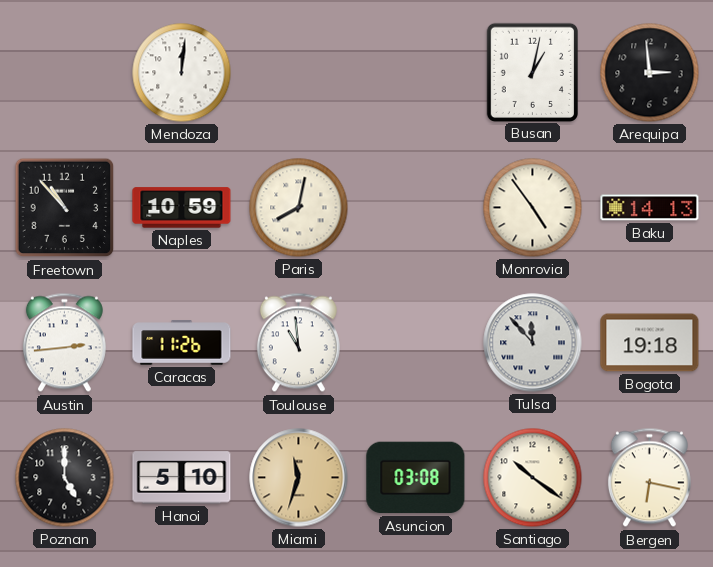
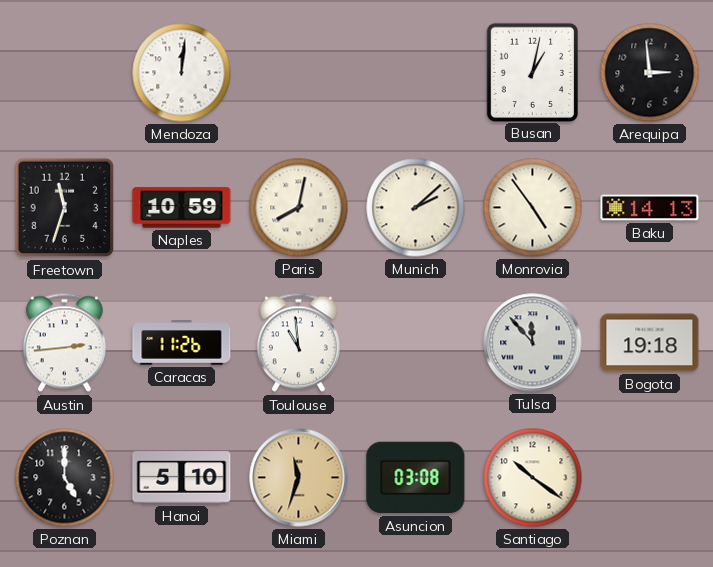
Freetown: 10:53 -> 11:33
Munich: none -> 2:08
Bergen: 6:17 -> none
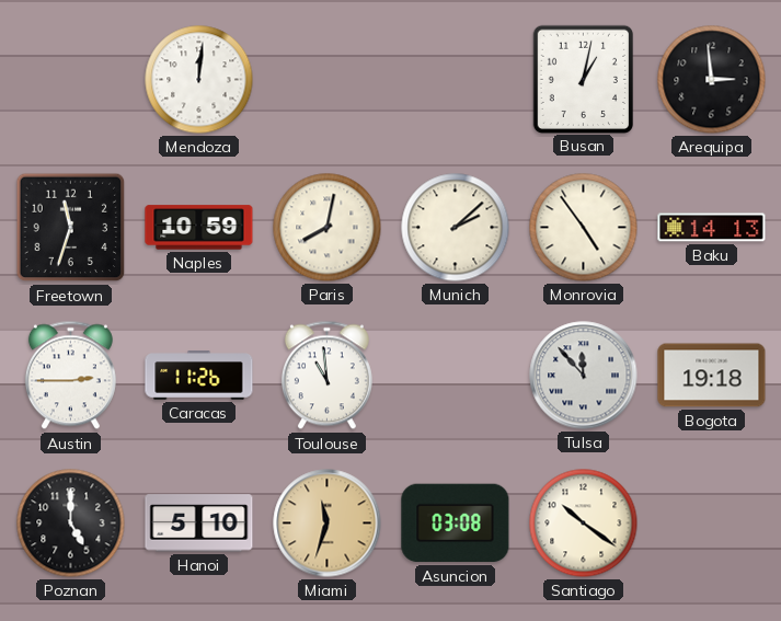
Austin: 2:44 -> 2:45
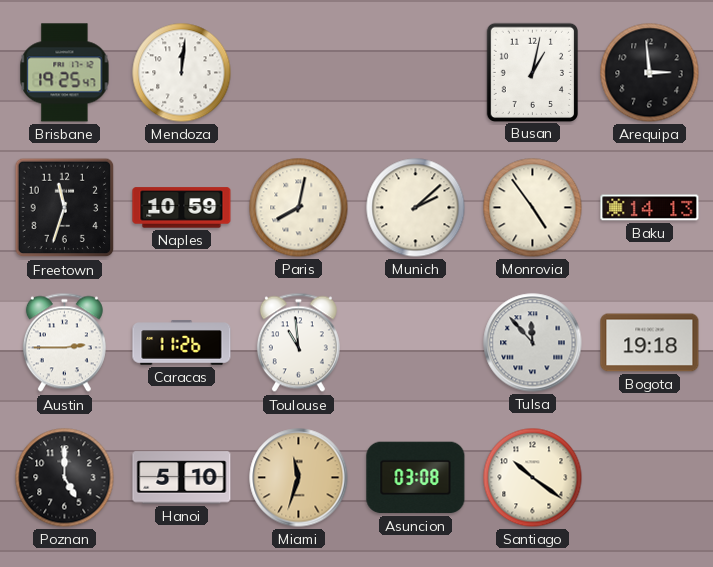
Brisbane: none -> 19:25
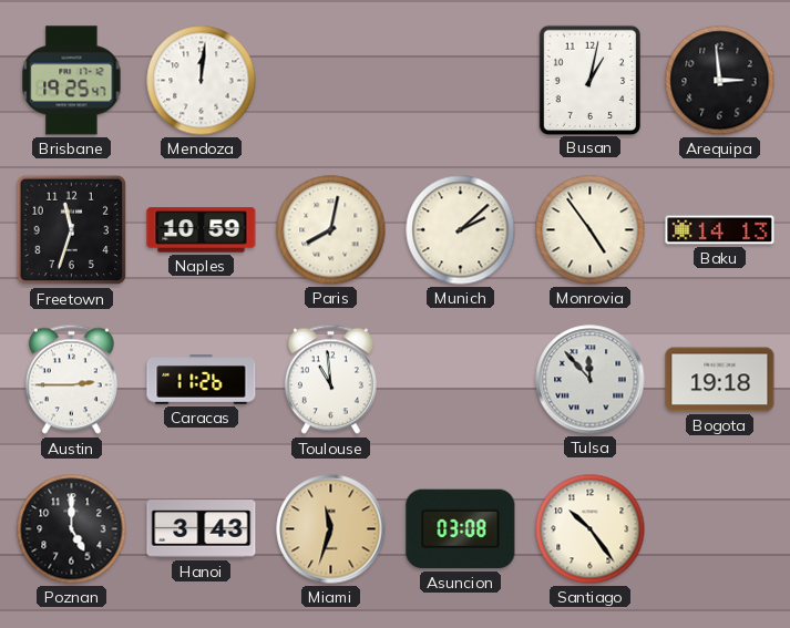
Hanoi: 5:10 -> 3:43
Santiago: 10:21 -> 10:24
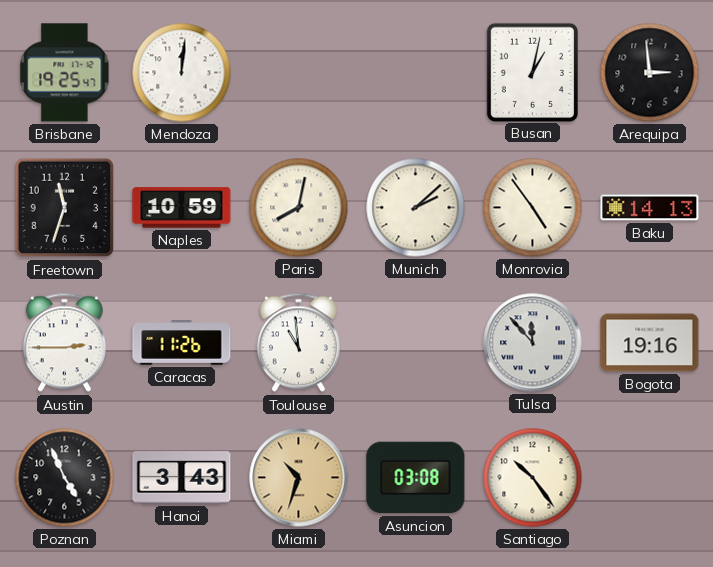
Bogota: 19:18 -> 19:16
Poznan: 5:00 -> 4:56
Miami: 11:33 -> 10:33
